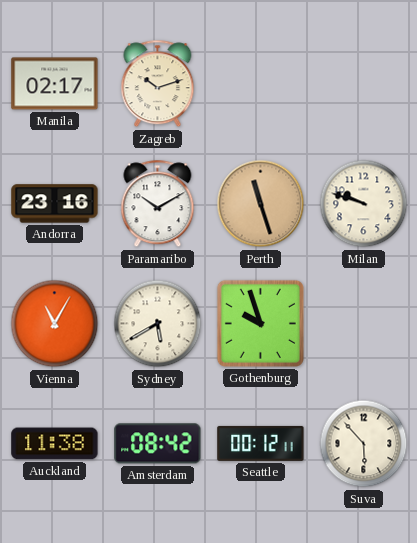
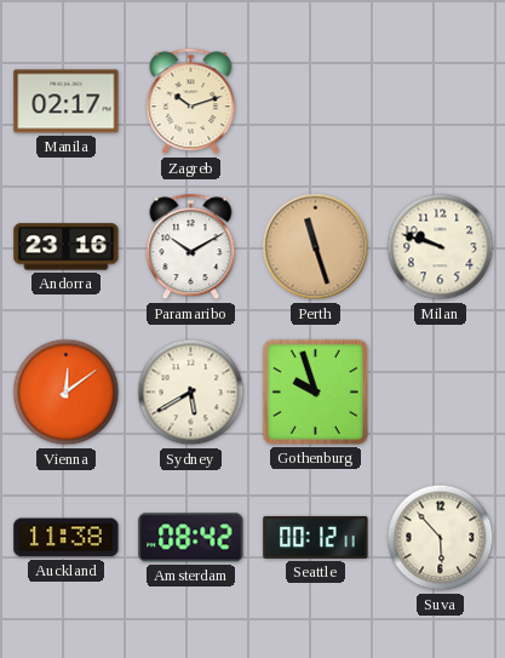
Vienna: 11:05 -> 12:09
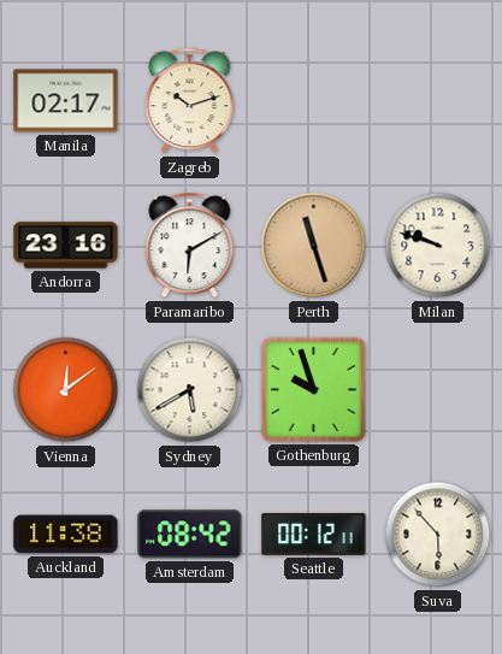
Paramaribo: 10:10 -> 6:10
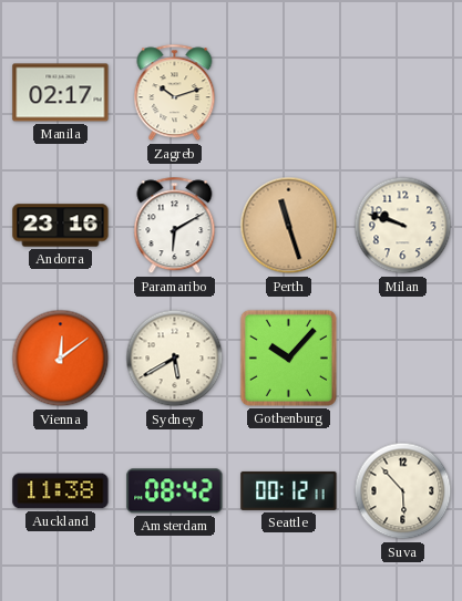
Gothenburg: 9:57 -> 10:07
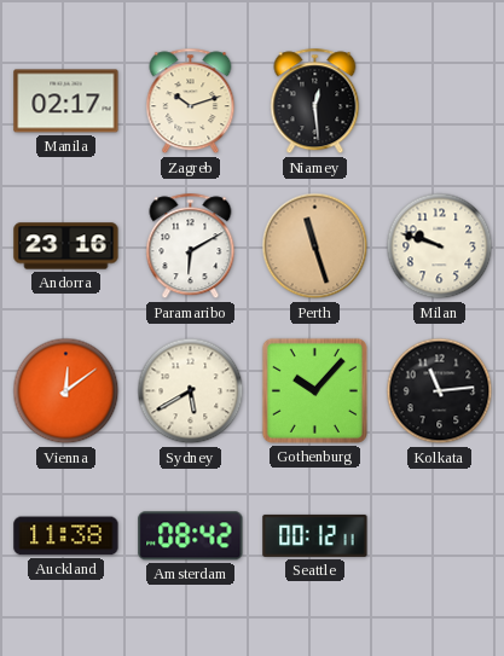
Niamey: none -> 12:29
Kolkata: none -> 11:14
Suva: 5:53 -> none
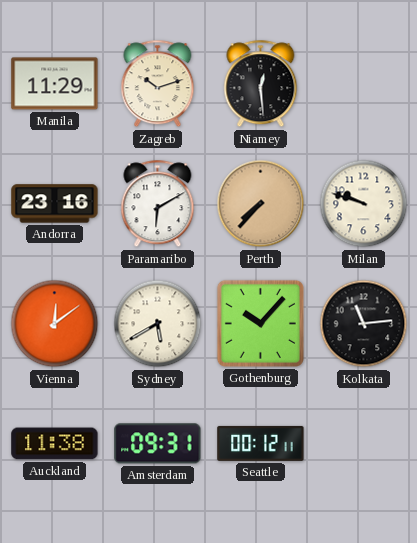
Manila: 02:17 -> 11:29
Perth: 11:27 -> 7:37
Amsterdam: 08:42 -> 09:31
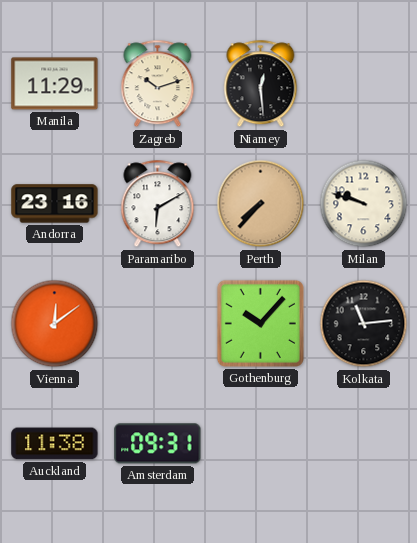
Sydney: 5:40 -> none
Seattle: 00:12 -> none
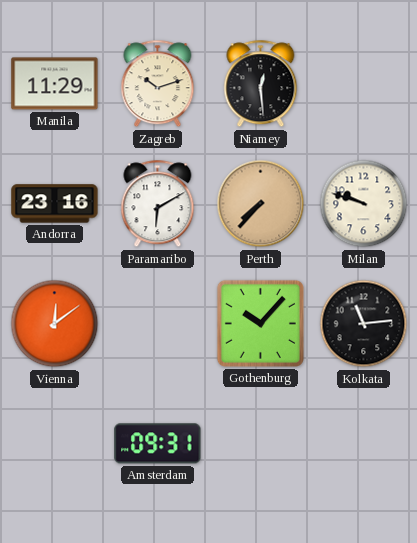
Auckland: 11:38 -> none
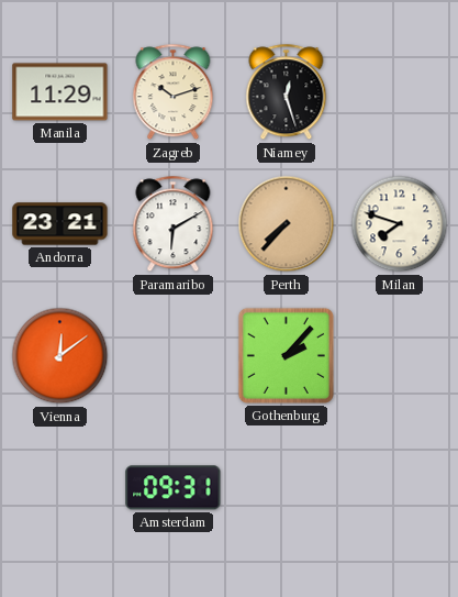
Niamey: 12:29 -> 12:27
Andorra: 23:16 -> 23:21
Milan: 9:48 -> 7:48
Gothenburg: 10:07 -> 2:07
Kolkata: 11:14 -> none
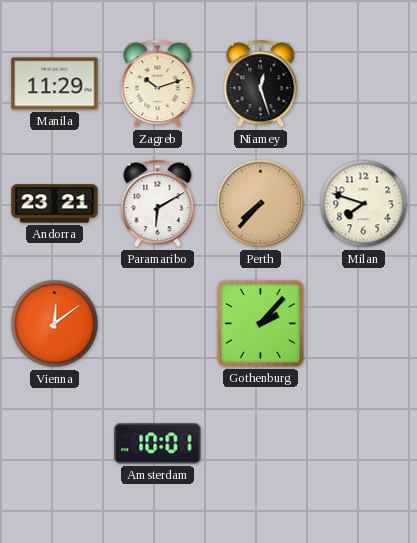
Amsterdam: 09:31 -> 10:01
